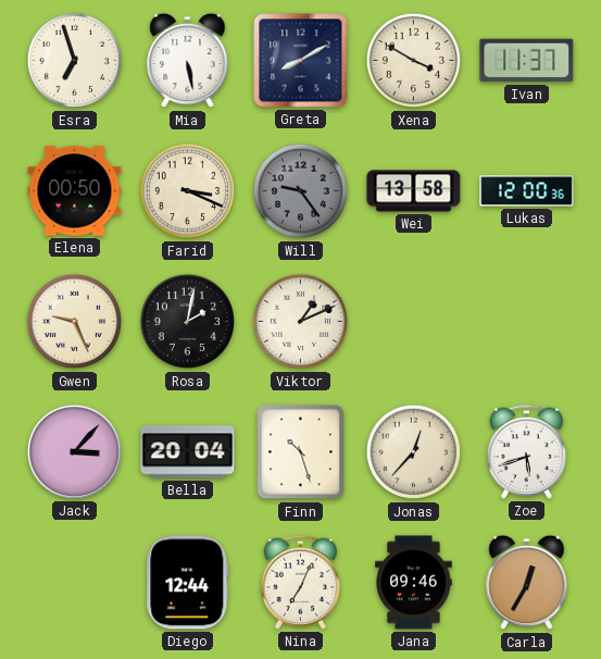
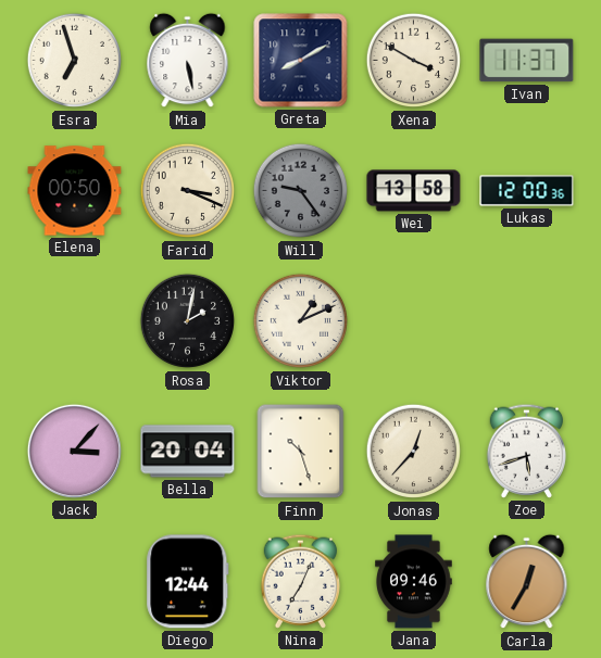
Gwen: 9:26 -> none
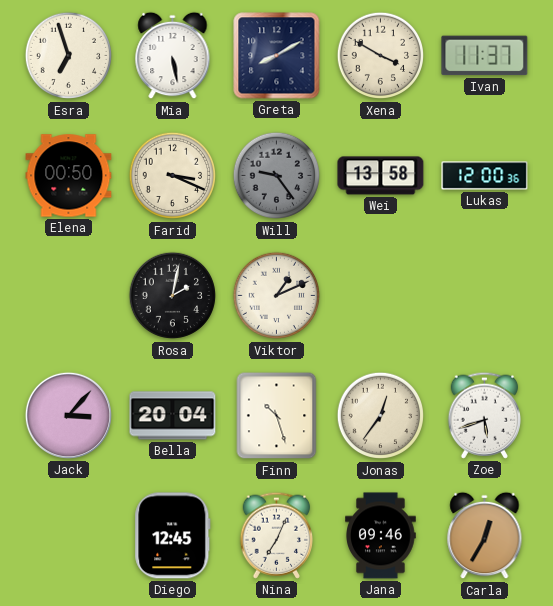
Jonas: 12:37 -> 12:36
Diego: 12:44 -> 12:45
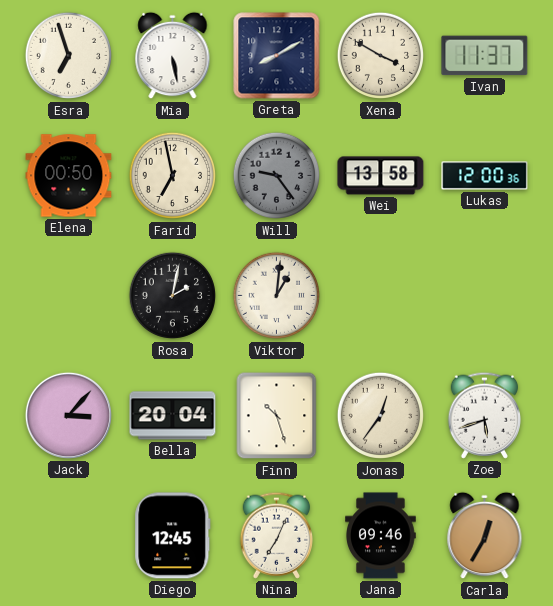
Farid: 3:19 -> 6:58
Viktor: 1:11 -> 1:01
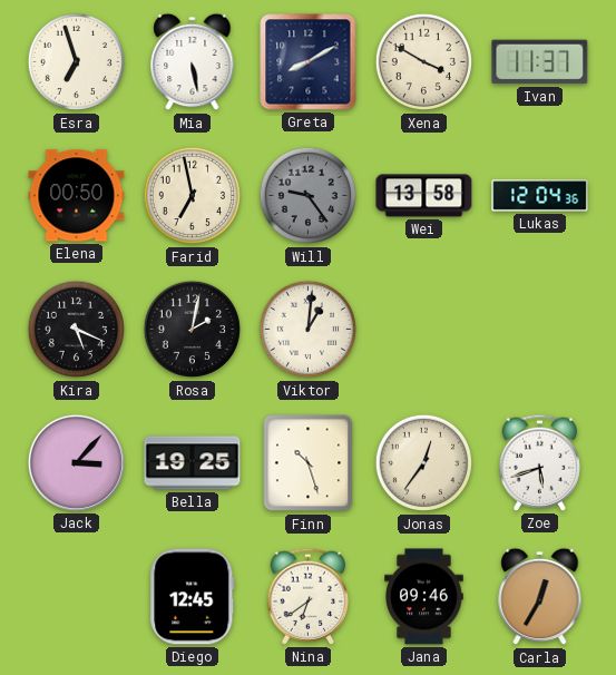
Lukas: 12:00 -> 12:04
Kira: none -> 5:19
Bella: 20:04 -> 19:25
Nina: 7:04 -> 6:39
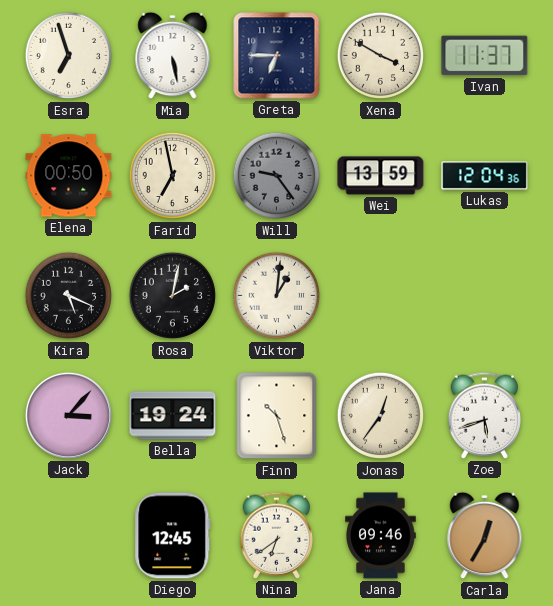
Greta: 8:10 -> 6:45
Wei: 13:58 -> 13:59
Bella: 19:25 -> 19:24
